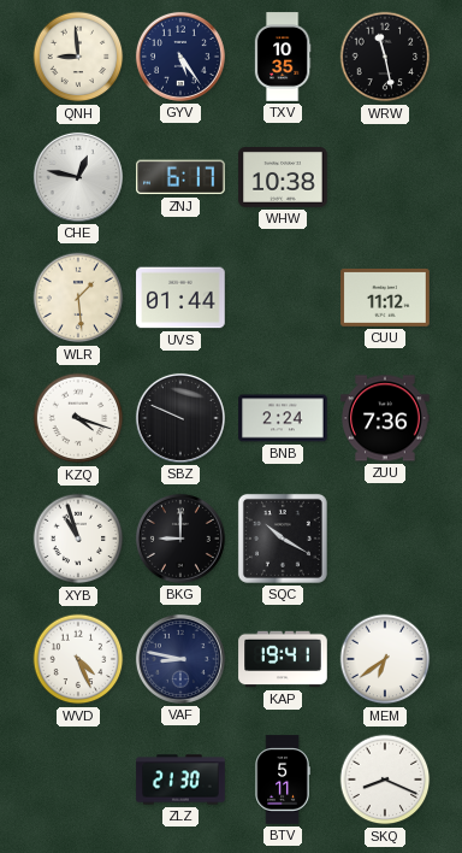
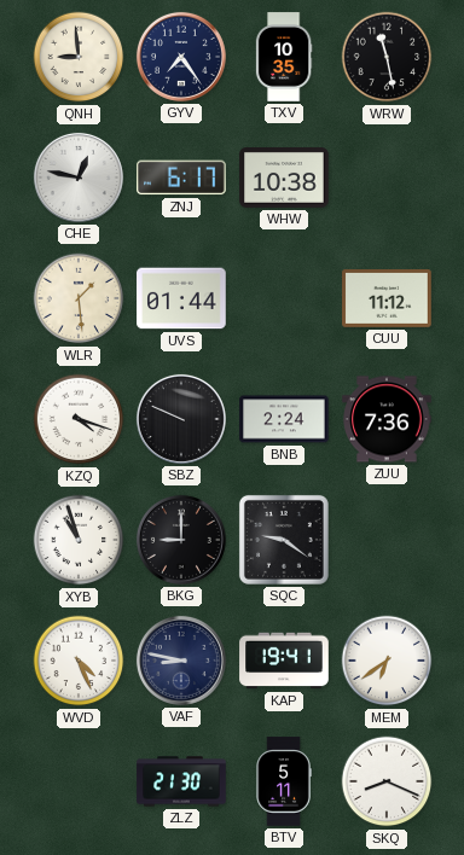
GYV: 5:24 -> 7:24
SQC: 10:20 -> 9:21
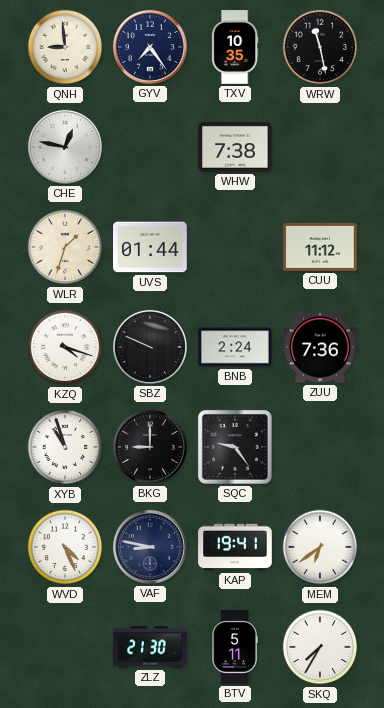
ZNJ: 6:17 -> none
WHW: 10:38 -> 7:38
WLR: 1:29 -> 1:33
SQC: 9:21 -> 9:24
SKQ: 8:19 -> 7:35
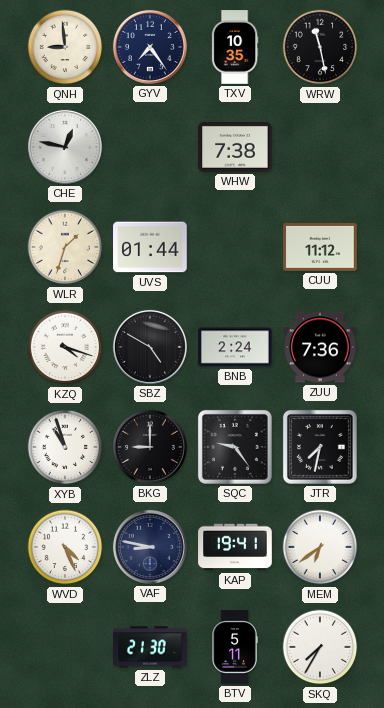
SBZ: 9:49 -> 4:50
JTR: none -> 7:32
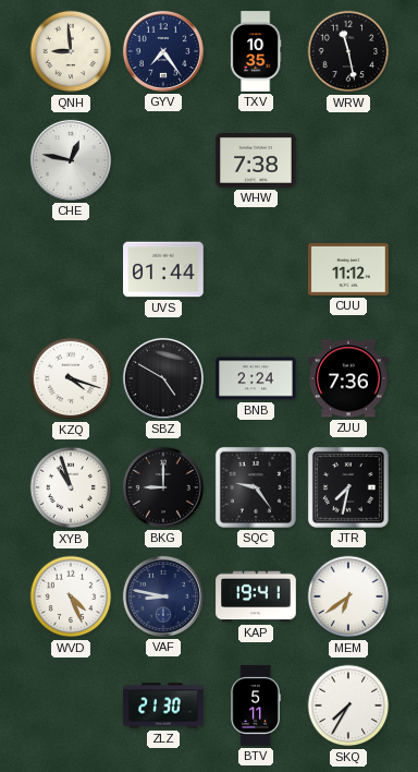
WLR: 1:33 -> none
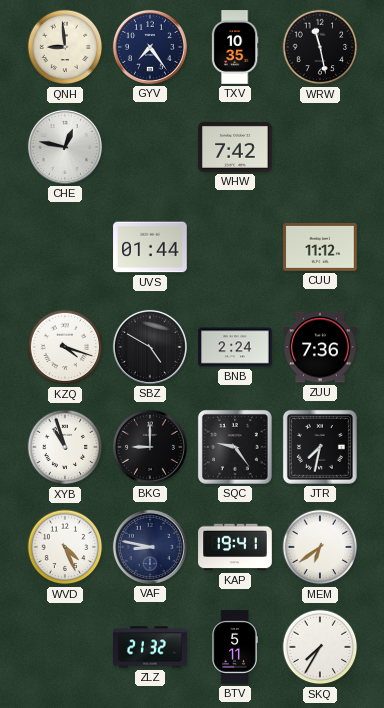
WHW: 7:38 -> 7:42
ZLZ: 21:30 -> 21:32
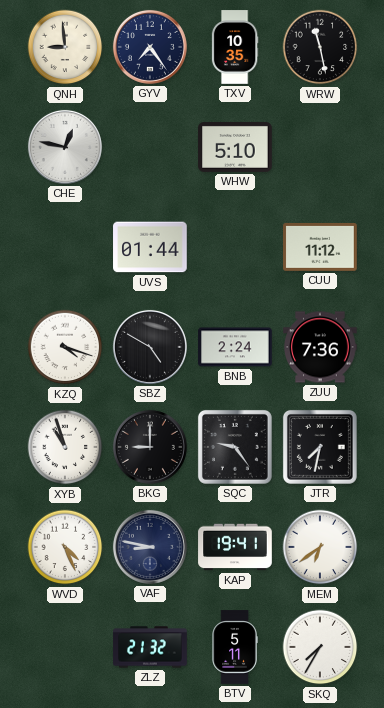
WHW: 7:42 -> 5:10
